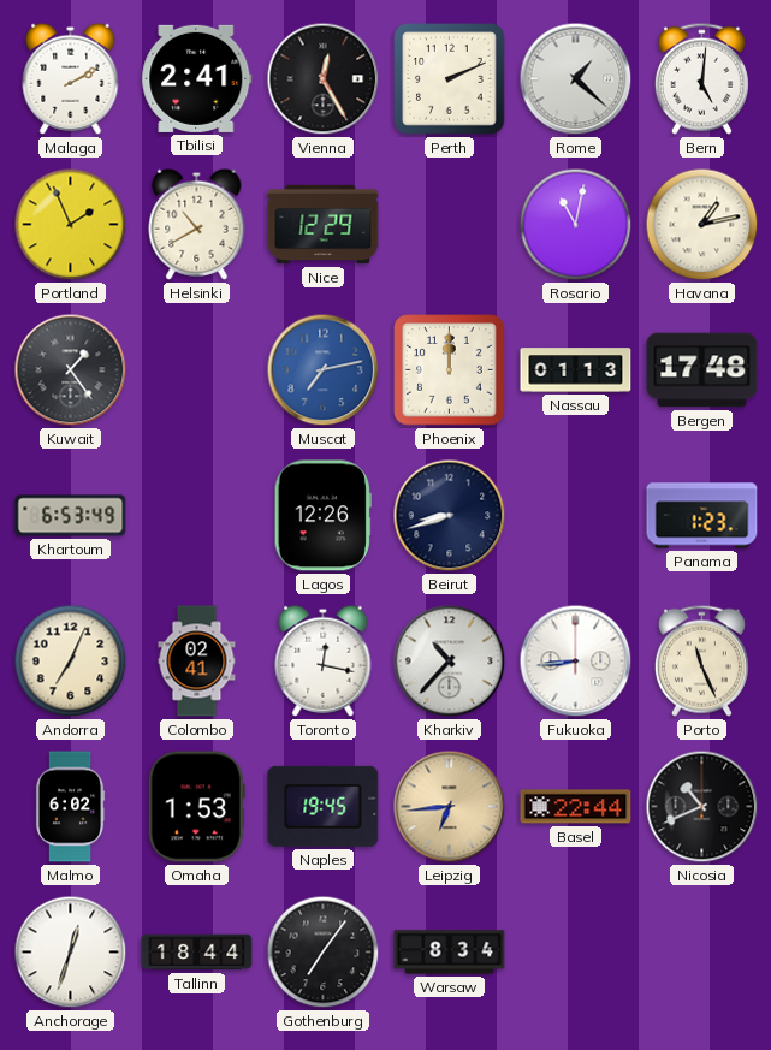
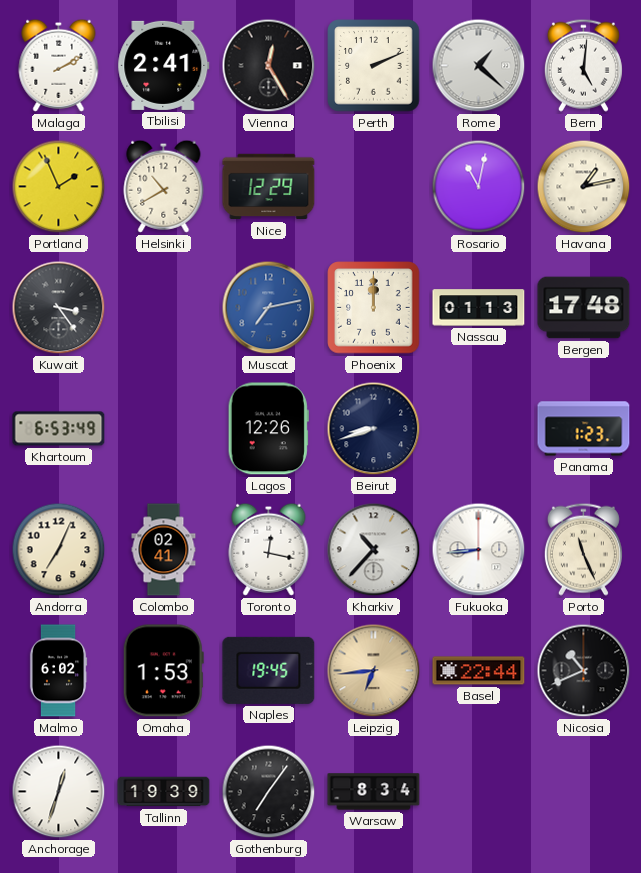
Kuwait: 1:24 -> 3:24
Tallinn: 18:44 -> 19:39
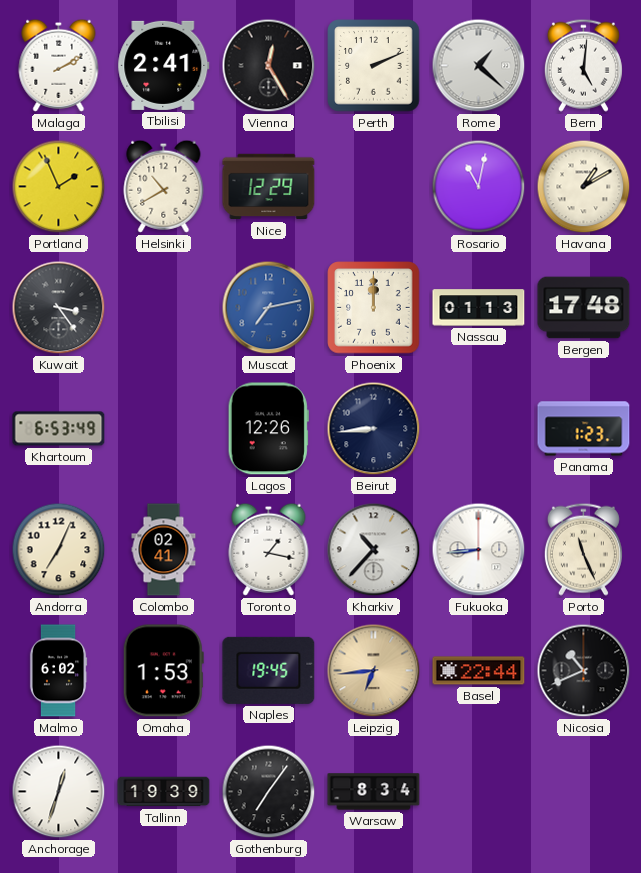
Havana: 1:13 -> 1:10
Beirut: 8:42 -> 8:44
Toronto: 12:17 -> 1:17
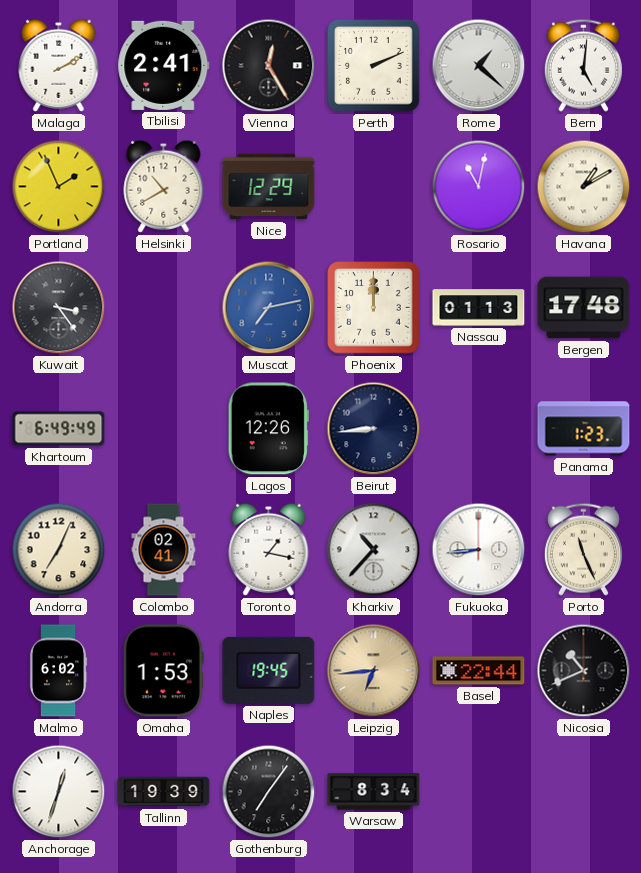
Khartoum: 6:53 -> 6:49
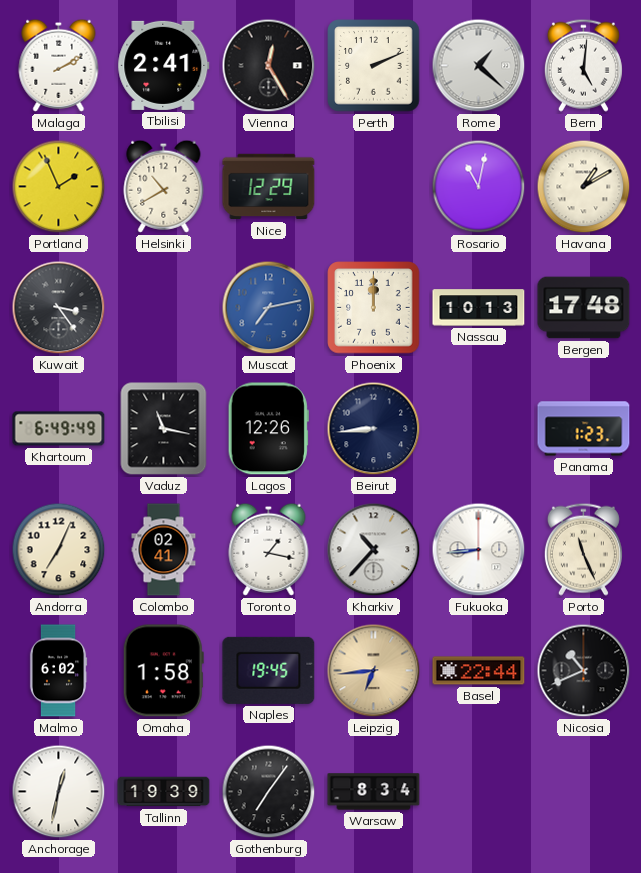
Nassau: 01:13 -> 10:13
Vaduz: none -> 11:17
Omaha: 1:53 -> 1:58
Anchorage: 12:33 -> 12:32
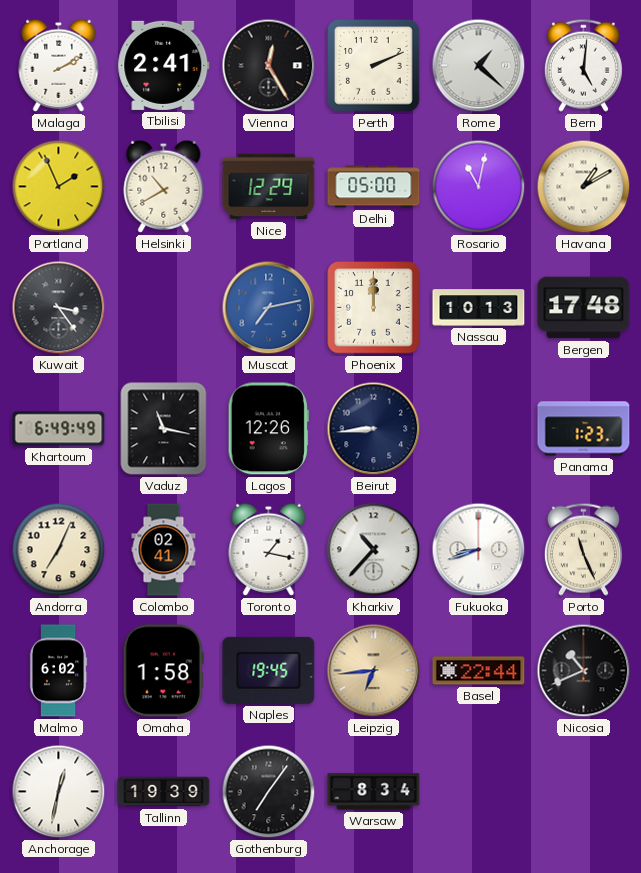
Delhi: none -> 05:00
Fukuoka: 8:44 -> 8:42
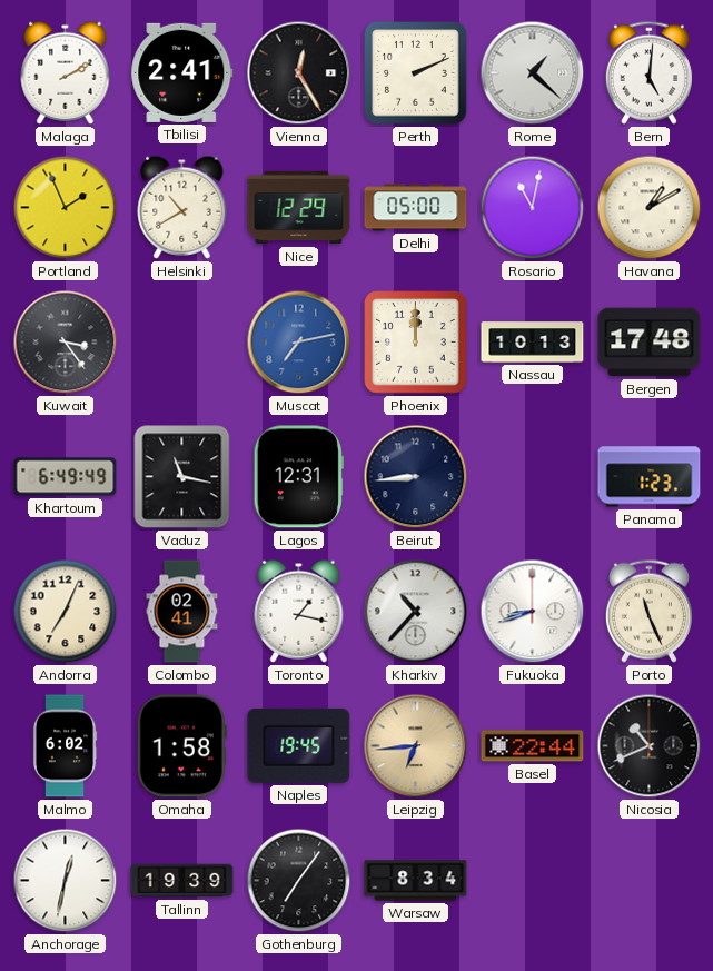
Lagos: 12:26 -> 12:31
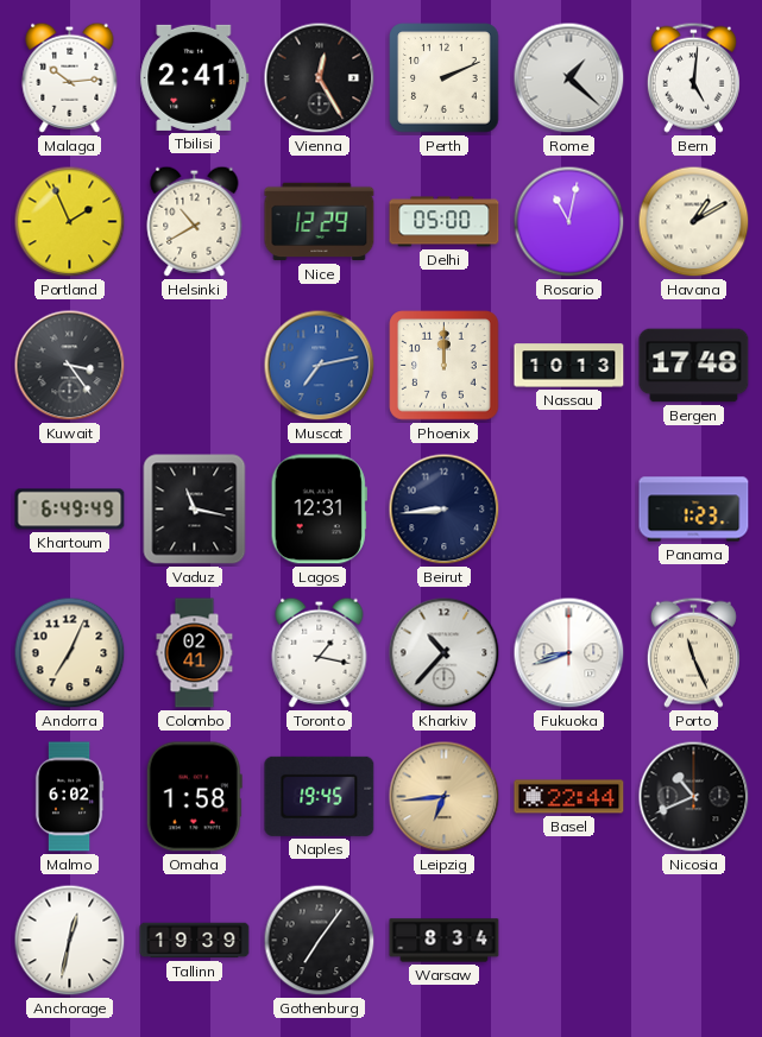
Malaga: 2:10 -> 10:14
